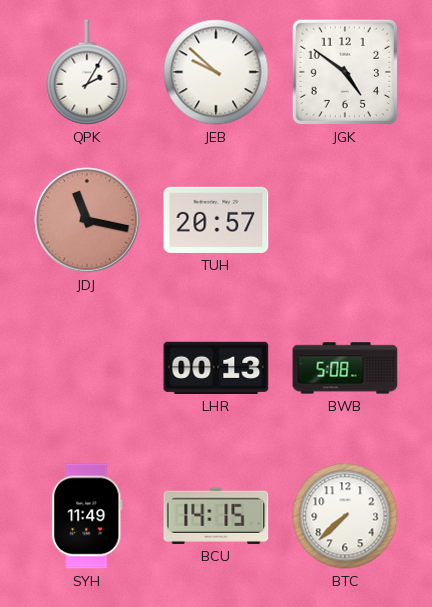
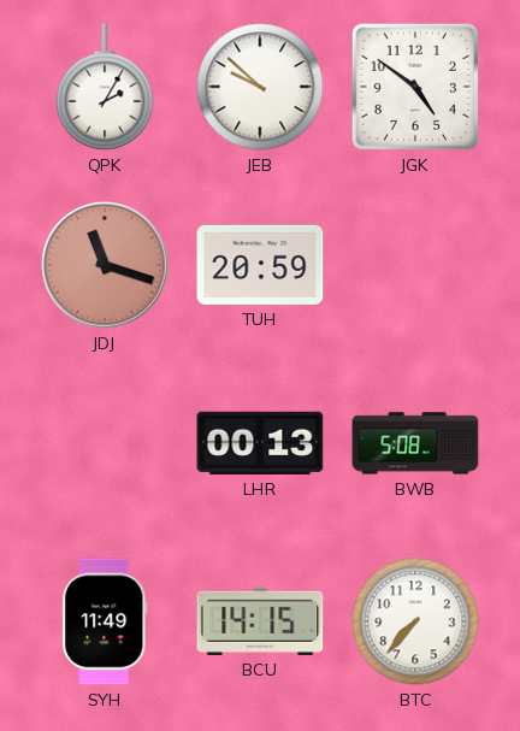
JDJ: 11:17 -> 11:18
TUH: 20:57 -> 20:59
BTC: 7:38 -> 7:37
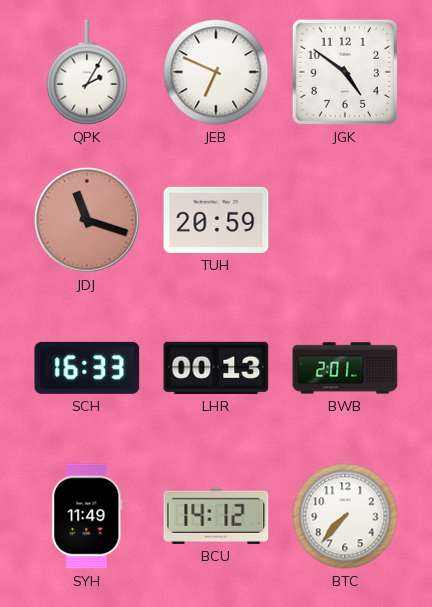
JEB: 9:52 -> 6:49
SCH: none -> 16:33
BWB: 5:08 -> 2:01
BCU: 14:15 -> 14:12
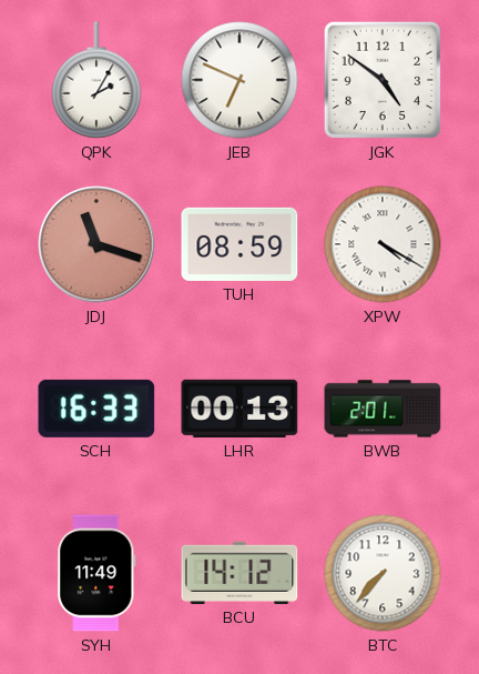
TUH: 20:59 -> 08:59
XPW: none -> 4:20
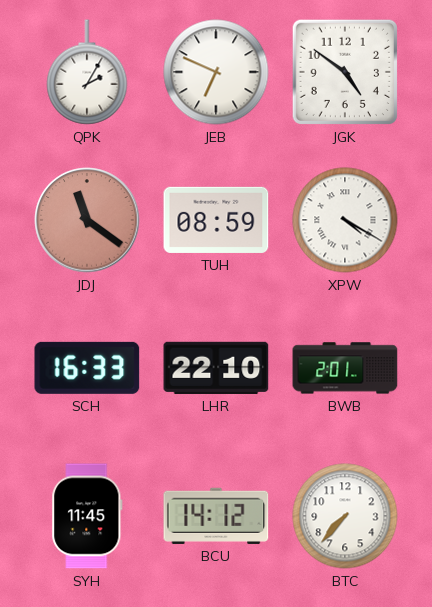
JDJ: 11:18 -> 11:21
LHR: 00:13 -> 22:10
SYH: 11:49 -> 11:45
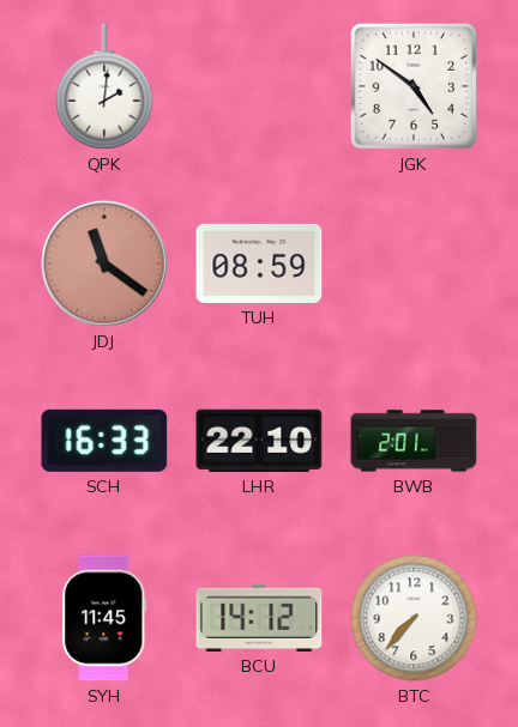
QPK: 2:05 -> 2:01
JEB: 6:49 -> none
XPW: 4:20 -> none
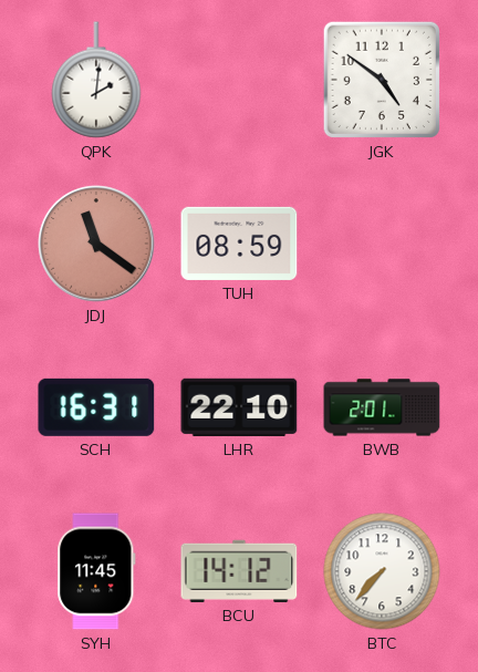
SCH: 16:33 -> 16:31
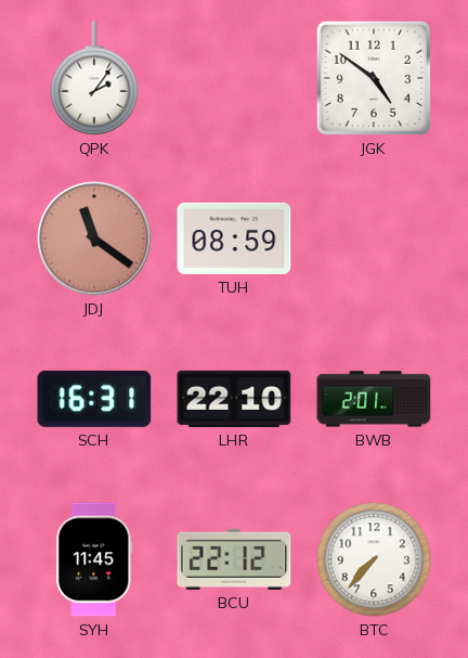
QPK: 2:01 -> 2:06
BCU: 14:12 -> 22:12
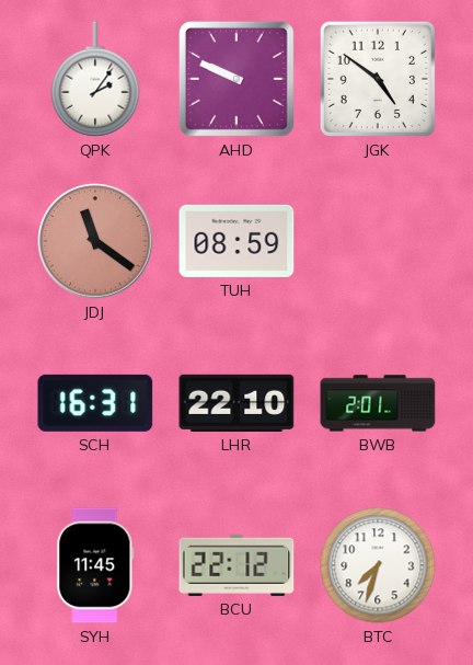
AHD: none -> 9:49
BTC: 7:37 -> 7:33
